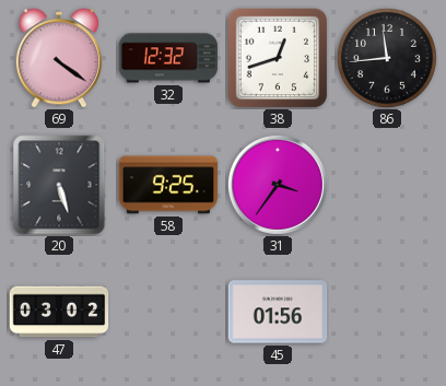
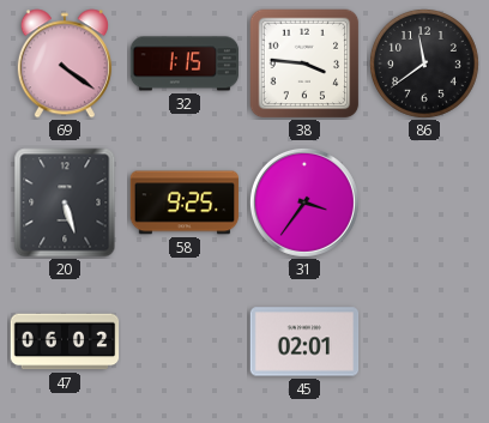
32: 12:32 -> 1:15
38: 12:42 -> 3:46
86: 11:44 -> 11:39
47: 03:02 -> 06:02
45: 01:56 -> 02:01
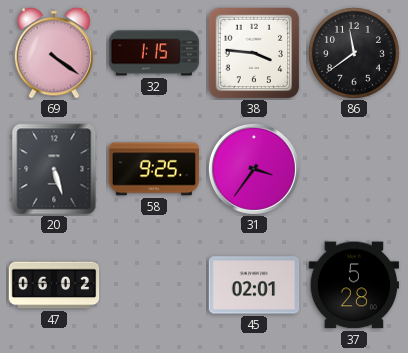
37: none -> 5:28
